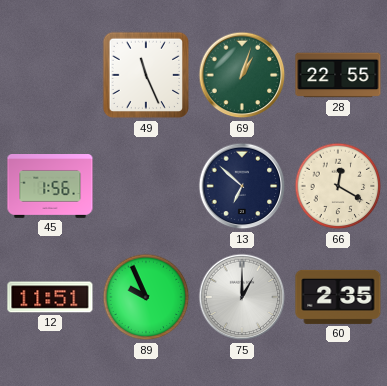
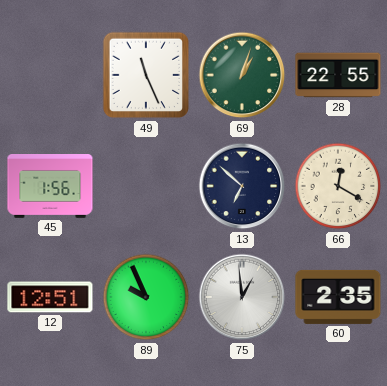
12: 11:51 -> 12:51
75: 1:00 -> 12:59
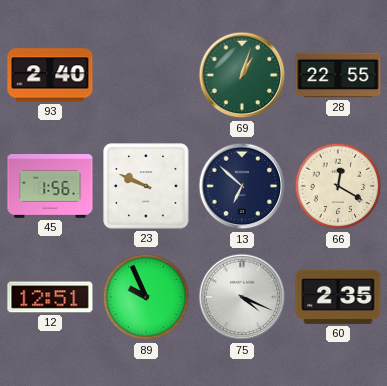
93: none -> 2:40
49: 11:26 -> none
23: none -> 9:49
75: 12:59 -> 4:19
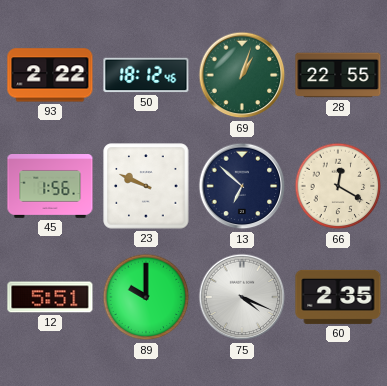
93: 2:40 -> 2:22
50: none -> 18:12
12: 12:51 -> 5:51
89: 9:56 -> 10:00
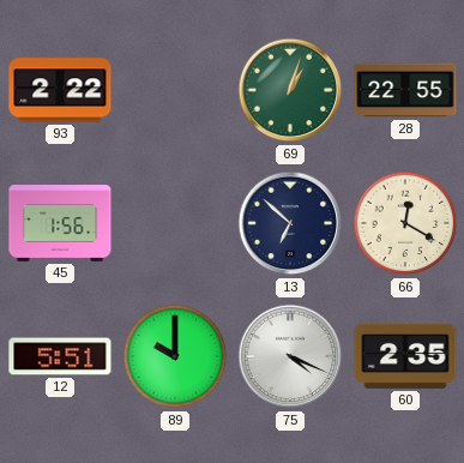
50: 18:12 -> none
23: 9:49 -> none
